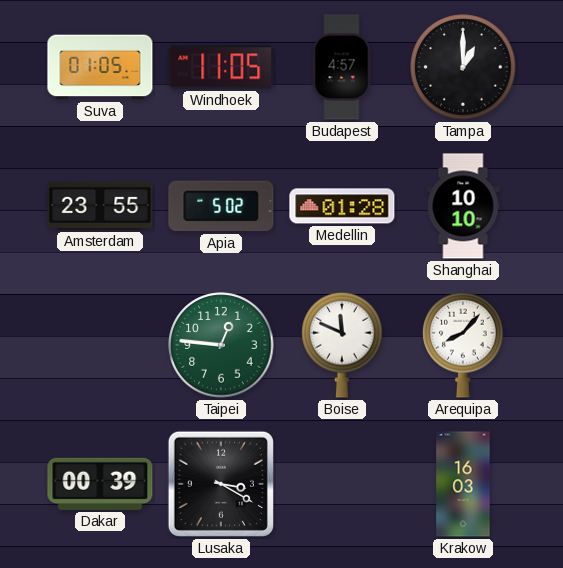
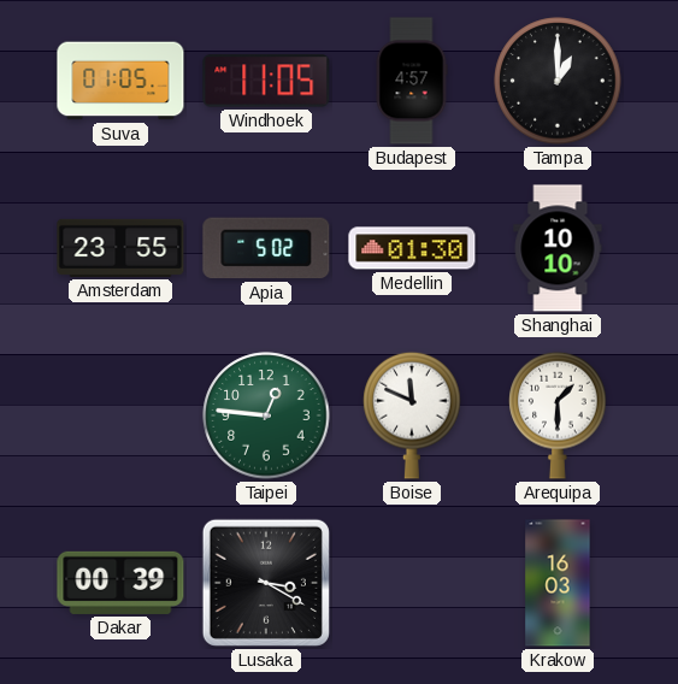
Medellin: 01:28 -> 01:30
Arequipa: 8:07 -> 1:30
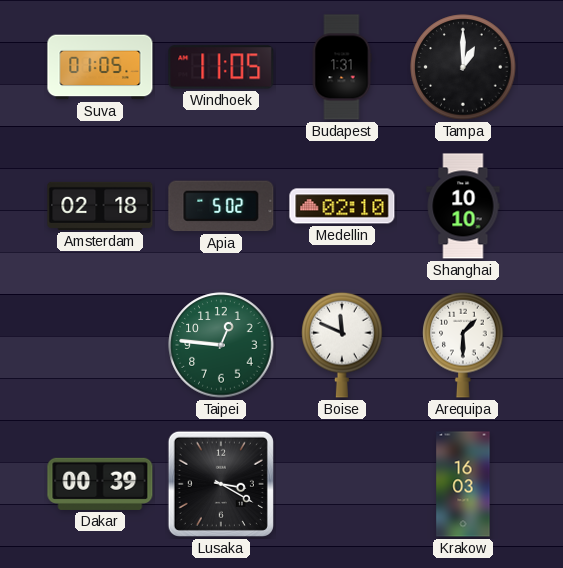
Budapest: 4:57 -> 1:31
Amsterdam: 23:55 -> 02:18
Medellin: 01:30 -> 02:10
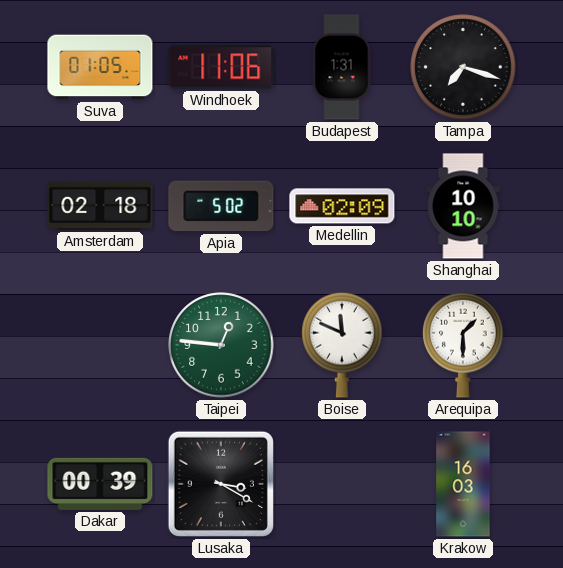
Windhoek: 11:05 -> 11:06
Tampa: 1:00 -> 7:18
Medellin: 02:10 -> 02:09
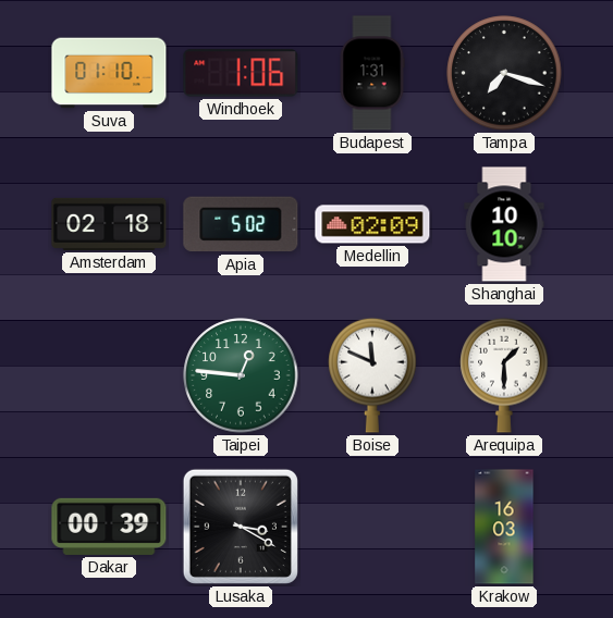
Suva: 01:05 -> 01:10
Windhoek: 11:06 -> 1:06
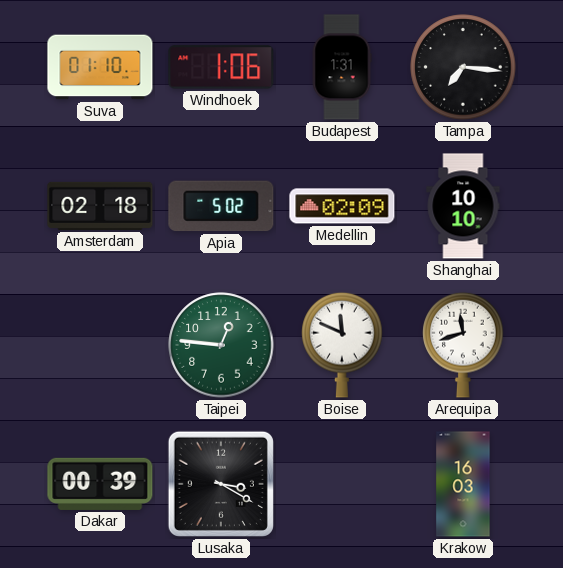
Tampa: 7:18 -> 7:16
Arequipa: 1:30 -> 11:42
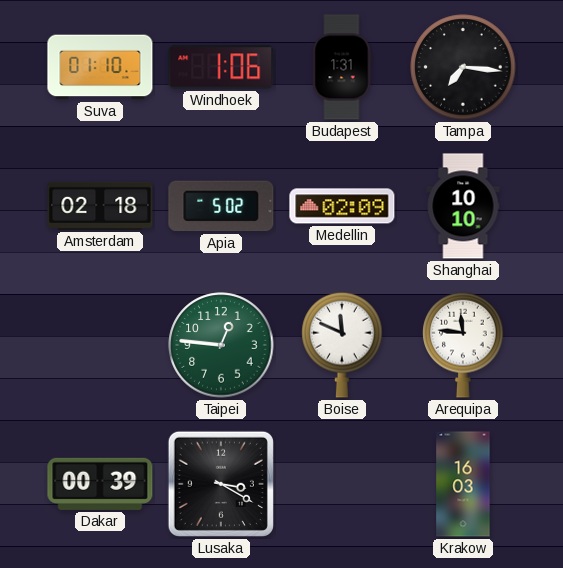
Arequipa: 11:42 -> 11:46
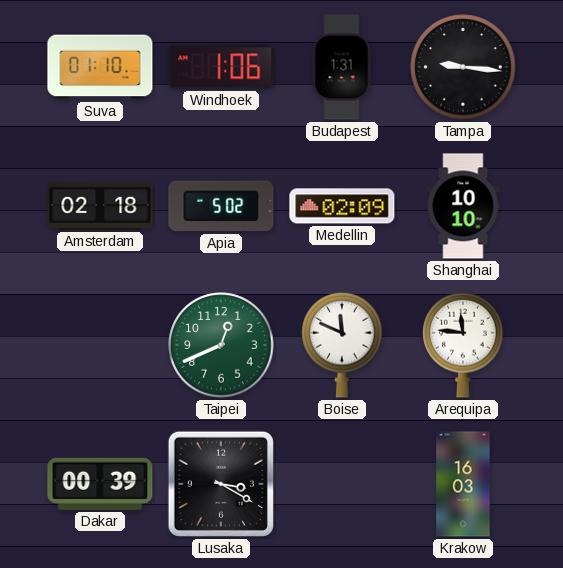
Tampa: 7:16 -> 9:16
Taipei: 12:46 -> 12:41
